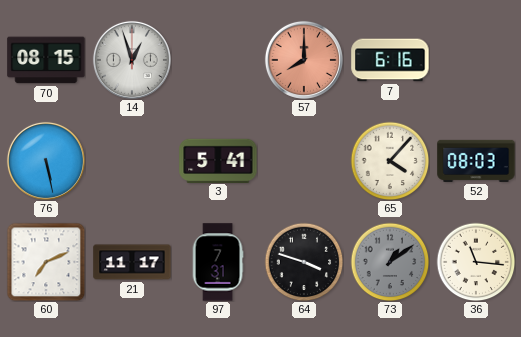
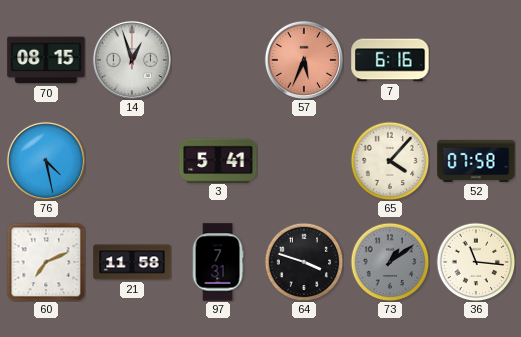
57: 8:00 -> 5:34
76: 5:28 -> 4:28
52: 08:03 -> 07:58
21: 11:17 -> 11:58
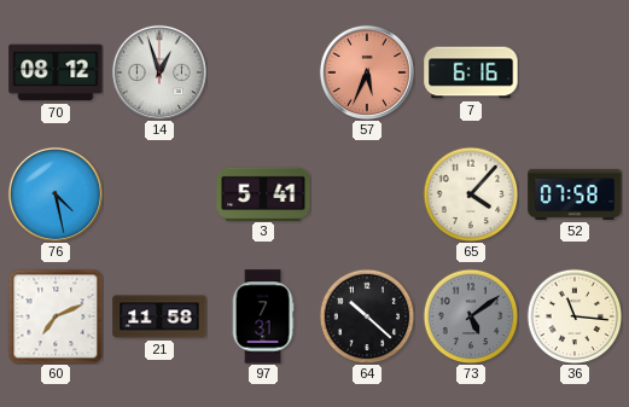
70: 08:15 -> 08:12
64: 3:48 -> 10:22
73: 1:09 -> 5:09
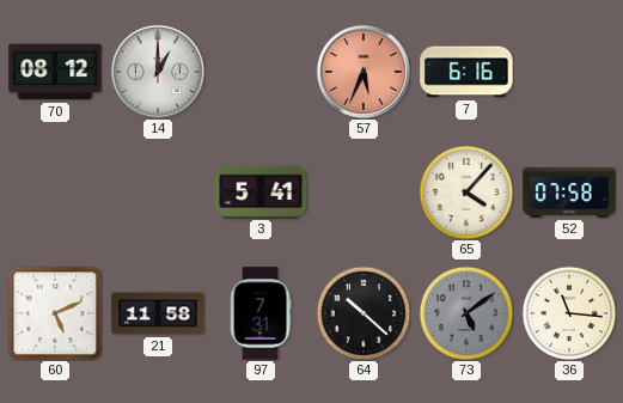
14: 12:57 -> 1:00
76: 4:28 -> none
60: 7:11 -> 5:11
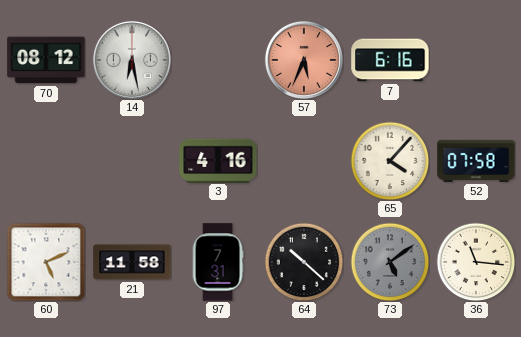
14: 1:00 -> 6:28
3: 5:41 -> 4:16
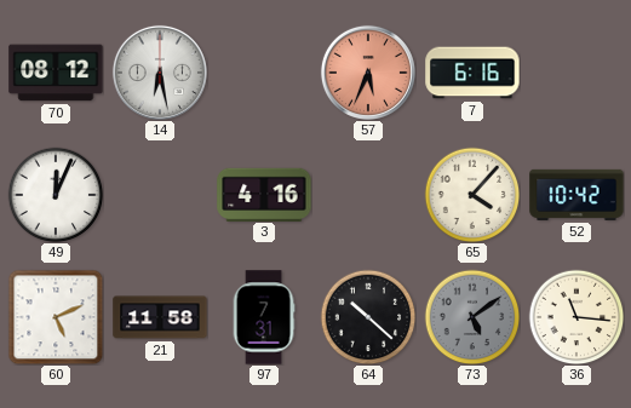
49: none -> 12:04
52: 07:58 -> 10:42
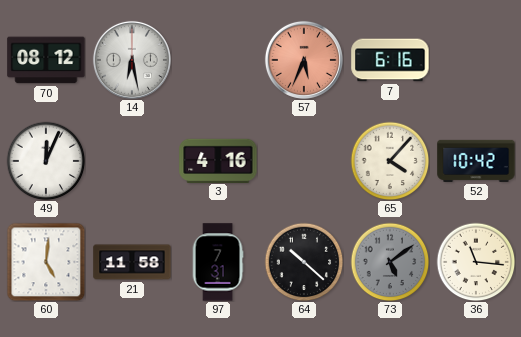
60: 5:11 -> 5:01
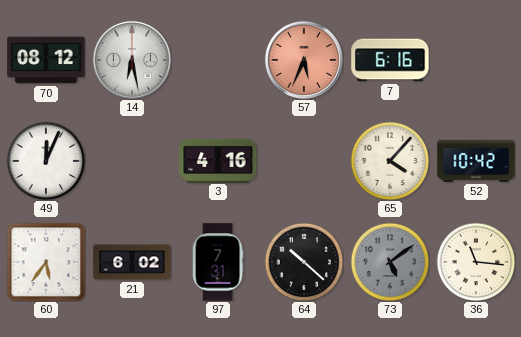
60: 5:01 -> 5:36
21: 11:58 -> 6:02
